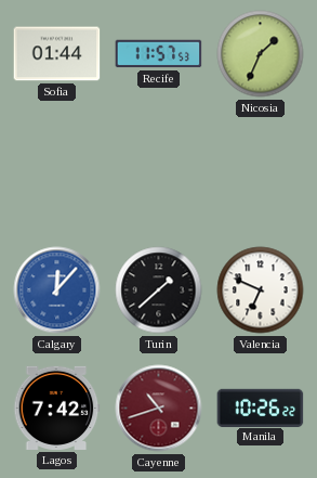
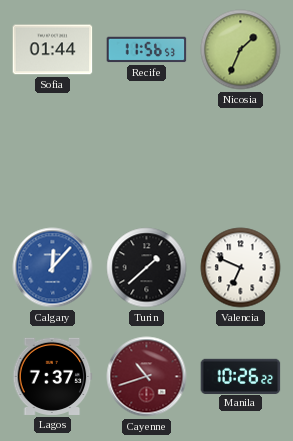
Recife: 11:57 -> 11:56
Lagos: 7:42 -> 7:37
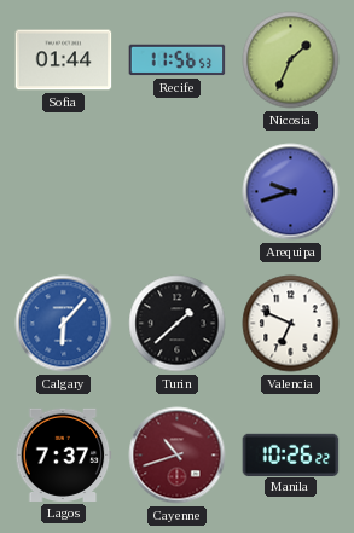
Arequipa: none -> 9:42
Calgary: 12:07 -> 6:07
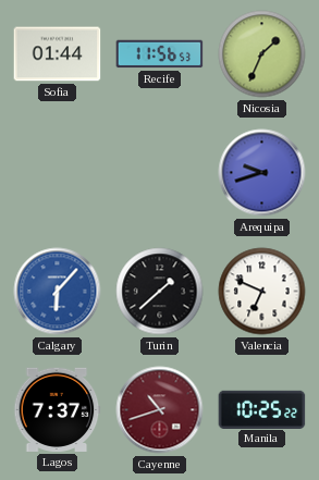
Manila: 10:26 -> 10:25
